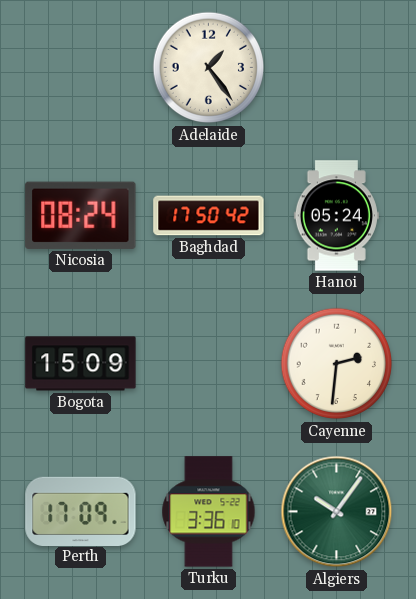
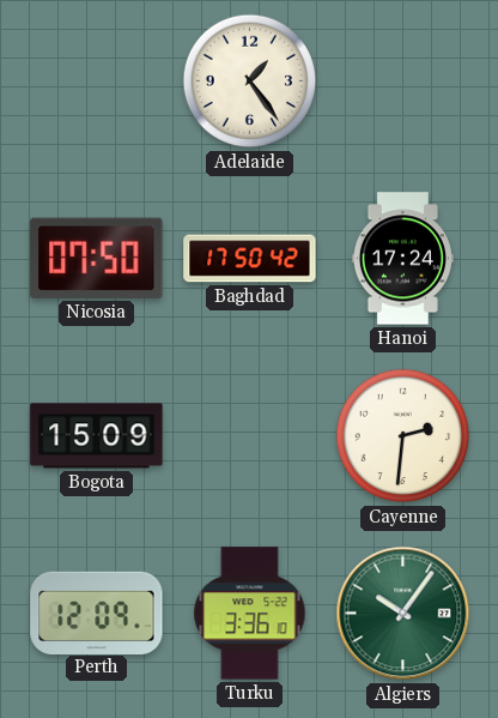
Nicosia: 08:24 -> 07:50
Hanoi: 05:24 -> 17:24
Perth: 17:09 -> 12:09
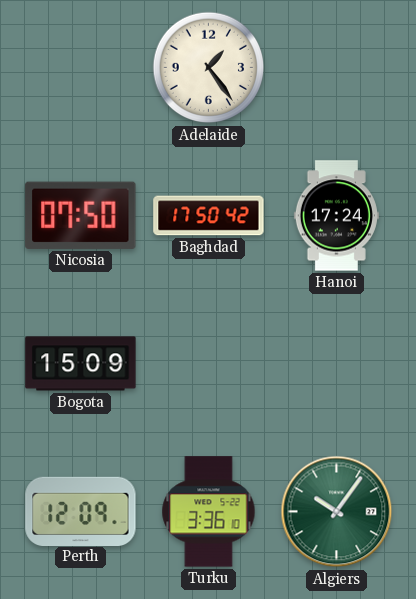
Cayenne: 2:31 -> none
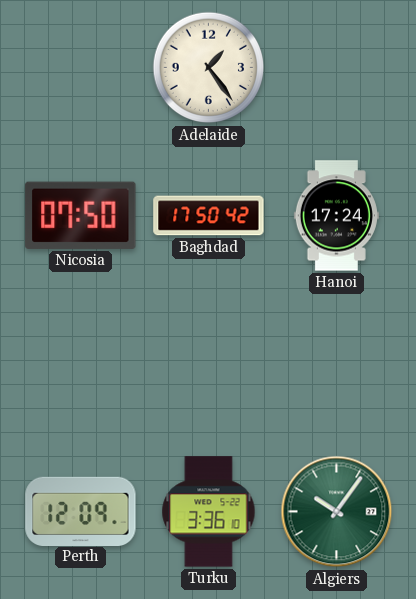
Bogota: 15:09 -> none
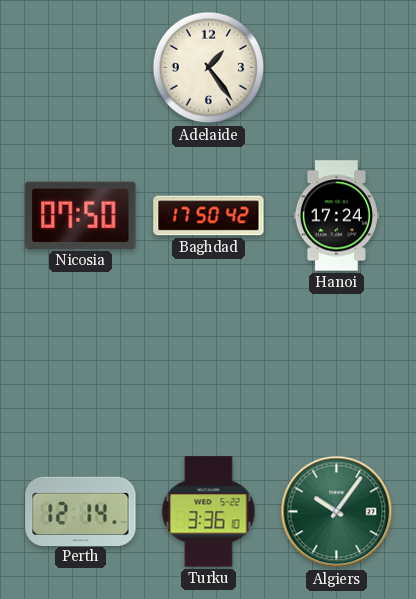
Perth: 12:09 -> 12:14
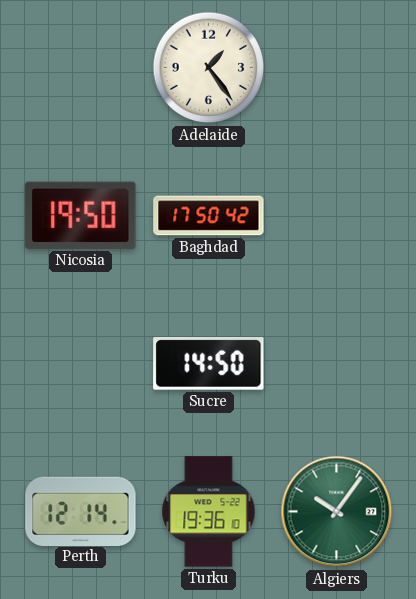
Nicosia: 07:50 -> 19:50
Hanoi: 17:24 -> none
Sucre: none -> 14:50
Turku: 3:36 -> 19:36
